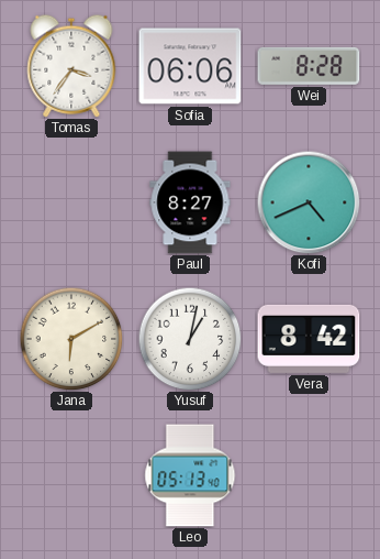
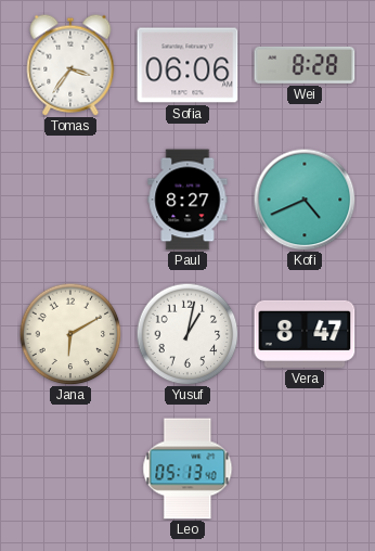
Vera: 8:42 -> 8:47
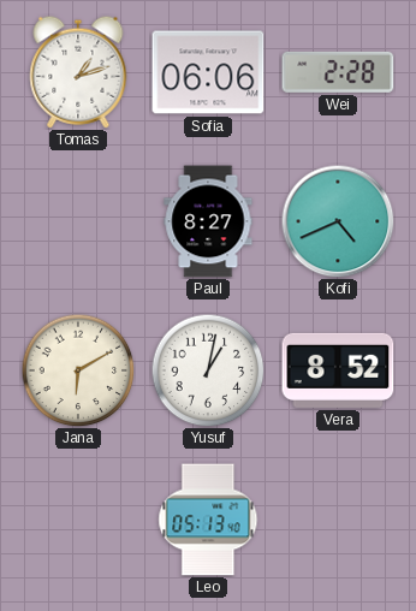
Tomas: 3:36 -> 1:12
Wei: 8:28 -> 2:28
Vera: 8:47 -> 8:52
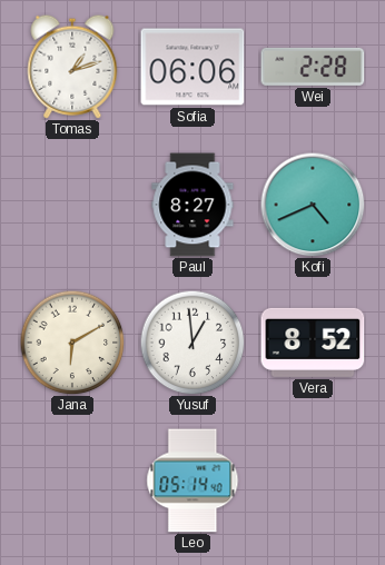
Yusuf: 1:02 -> 12:59
Leo: 05:13 -> 05:14
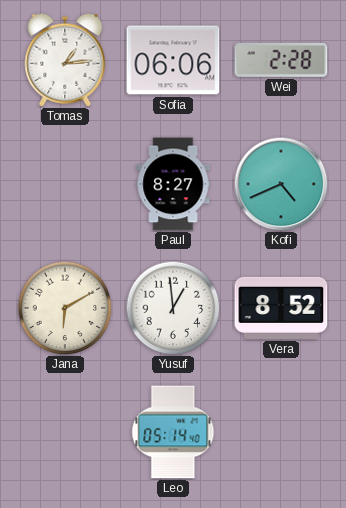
Tomas: 1:12 -> 1:14
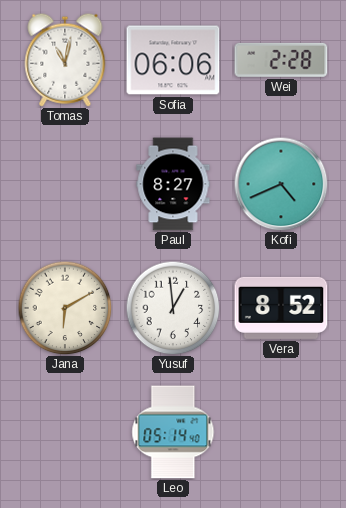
Tomas: 1:14 -> 11:02
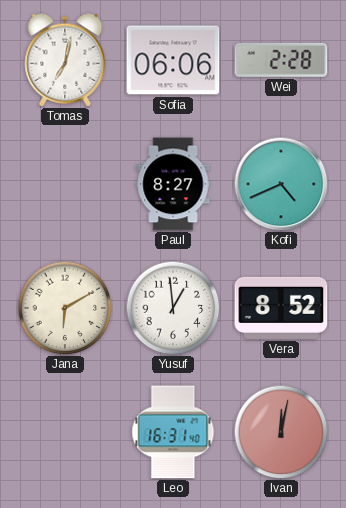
Tomas: 11:02 -> 7:02
Leo: 05:14 -> 16:31
Ivan: none -> 12:02
